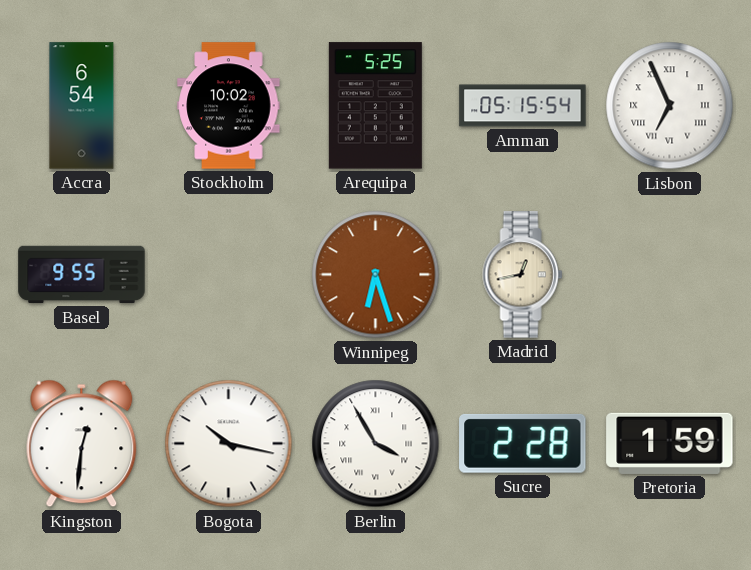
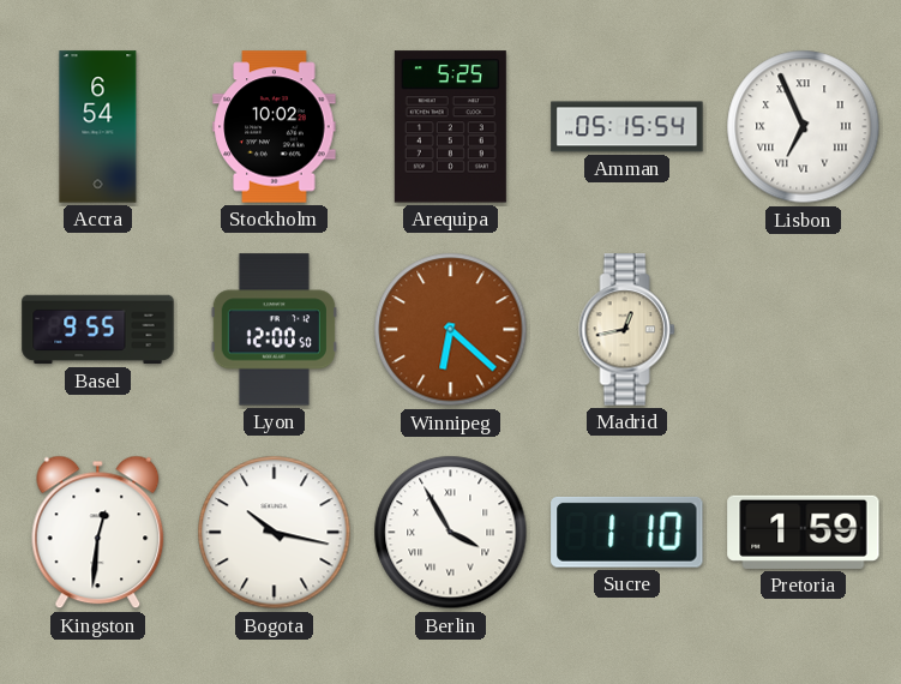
Lyon: none -> 12:00
Winnipeg: 6:27 -> 6:22
Sucre: 2:28 -> 1:10
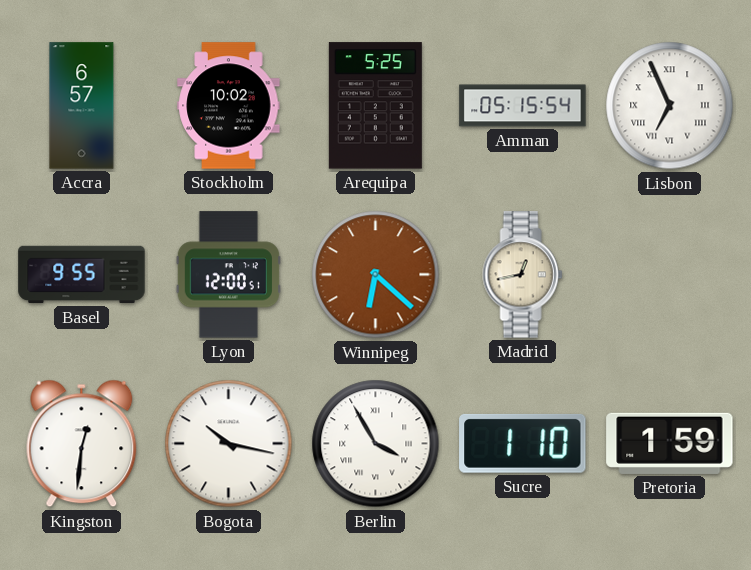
Accra: 6:54 -> 6:57
Lyon: 12:00:50 -> 12:00:51
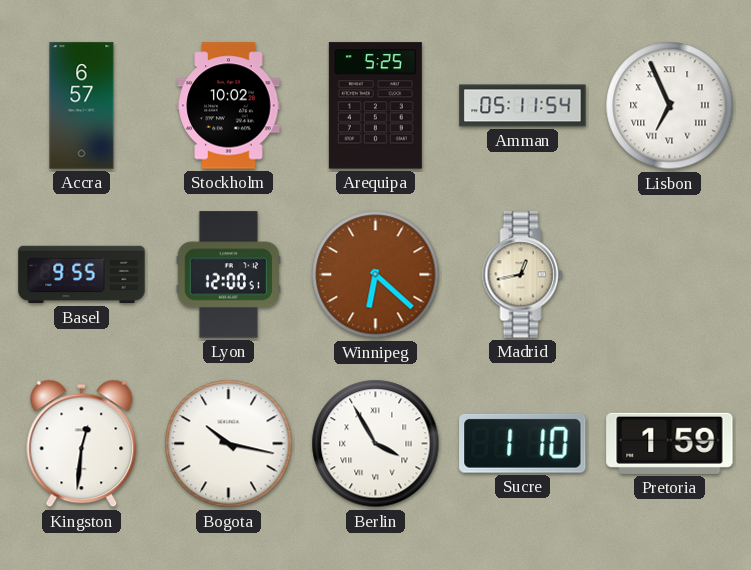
Amman: 05:15 -> 05:11
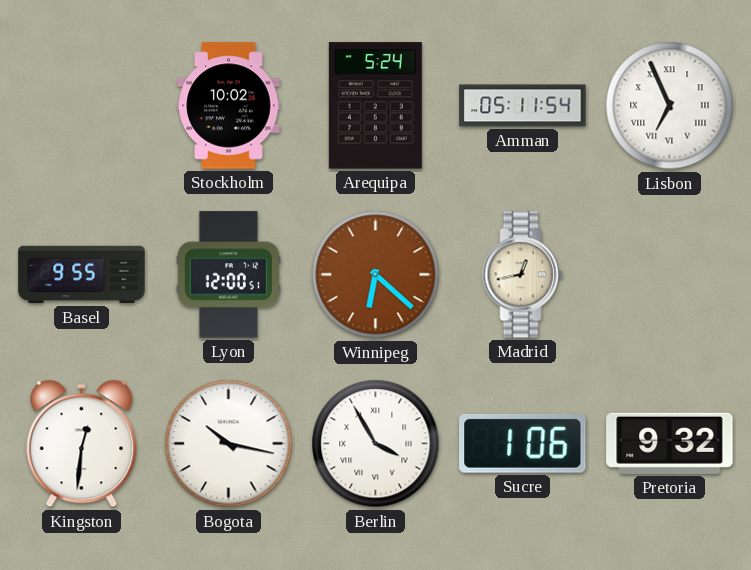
Accra: 6:57 -> none
Arequipa: 5:25 -> 5:24
Sucre: 1:10 -> 1:06
Pretoria: 1:59 -> 9:32
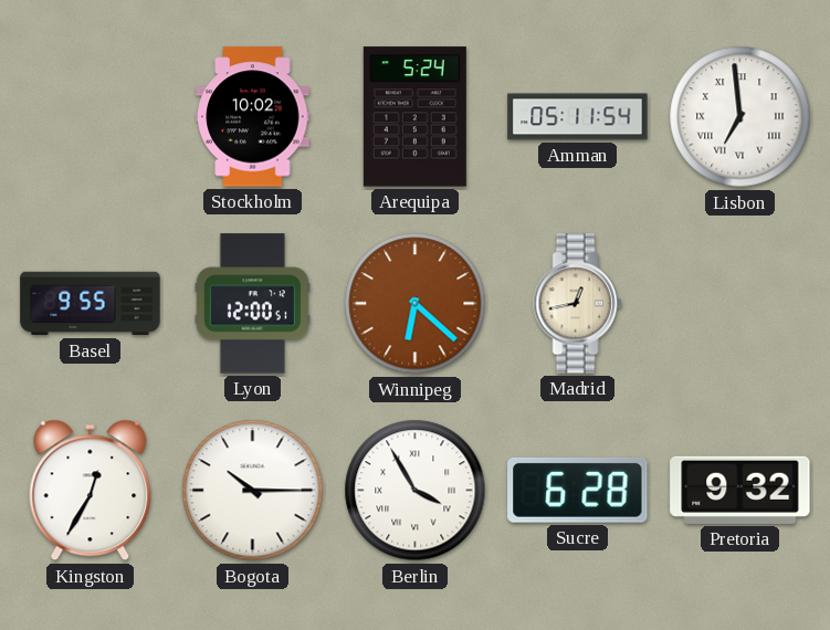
Lisbon: 6:56 -> 6:59
Kingston: 12:31 -> 12:35
Bogota: 10:17 -> 10:15
Sucre: 1:06 -> 6:28
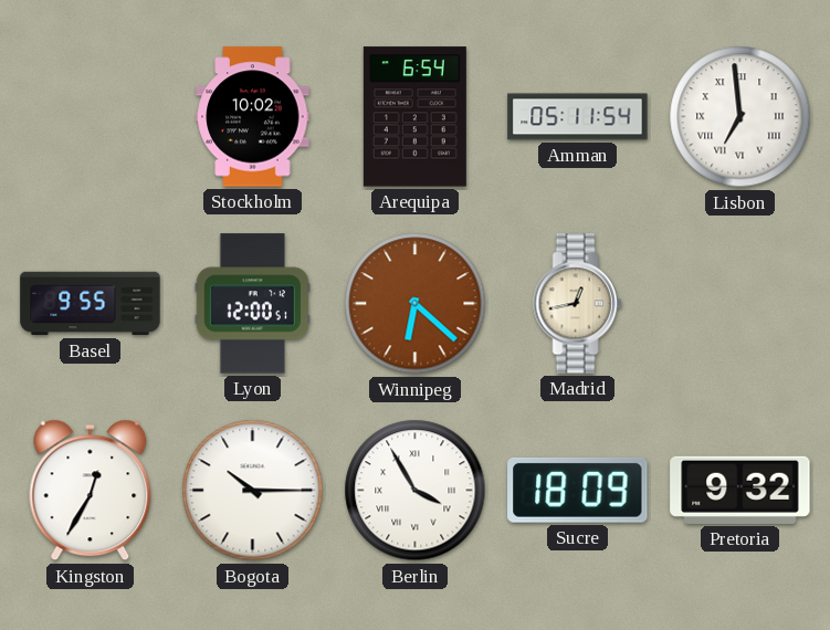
Arequipa: 5:24 -> 6:54
Sucre: 6:28 -> 18:09
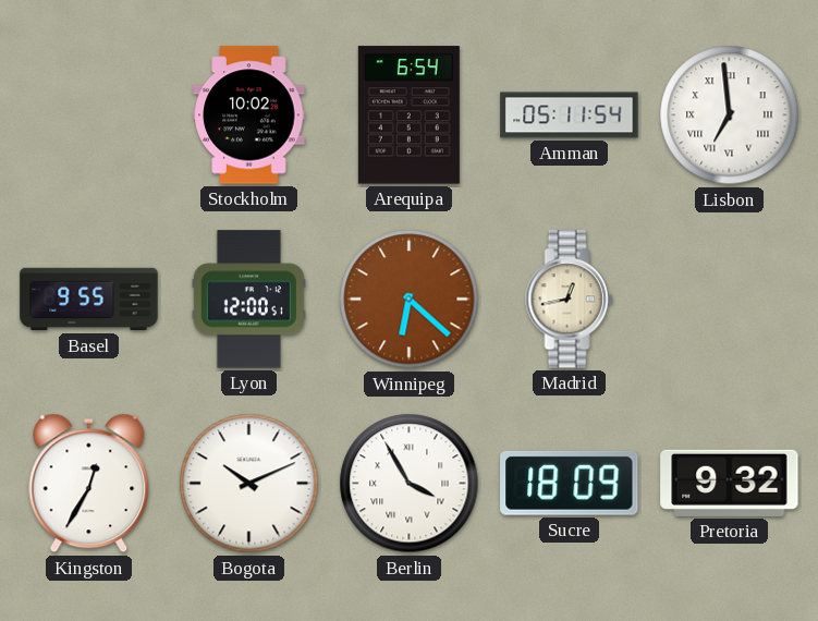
Bogota: 10:15 -> 10:11
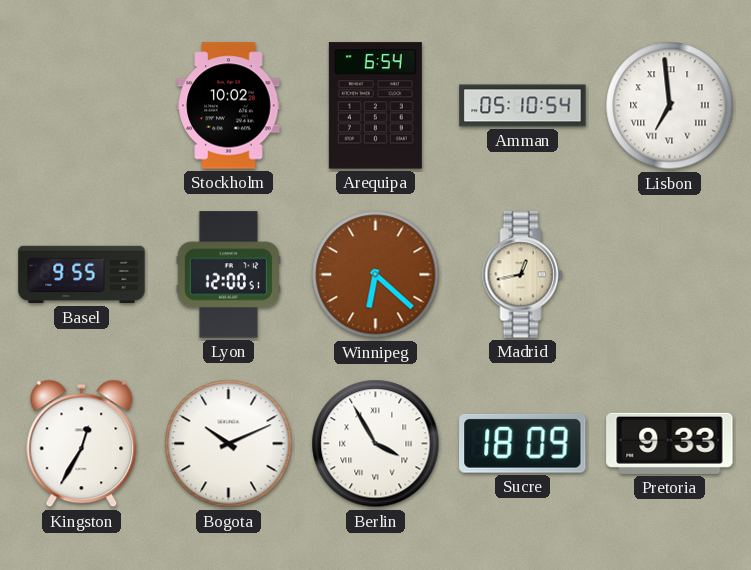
Amman: 05:11 -> 05:10
Pretoria: 9:32 -> 9:33
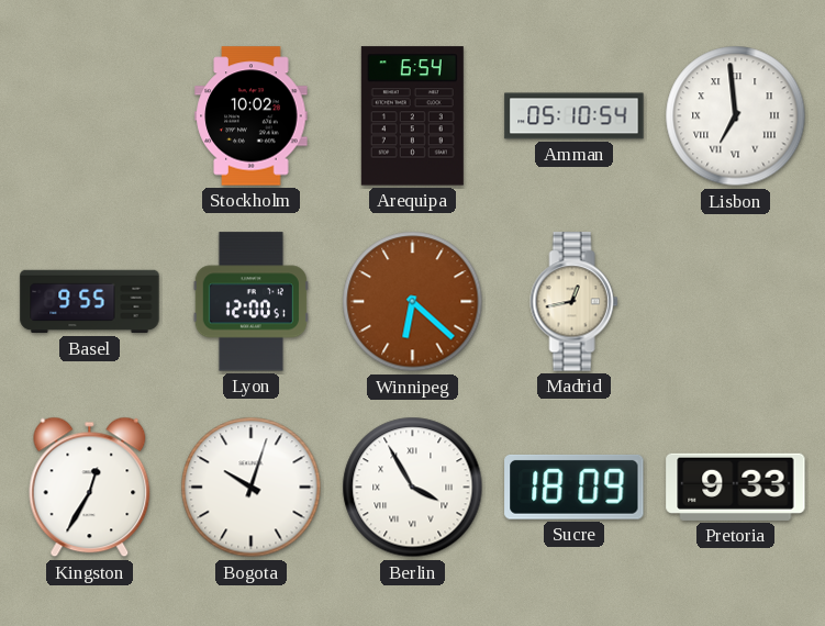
Bogota: 10:11 -> 10:03
